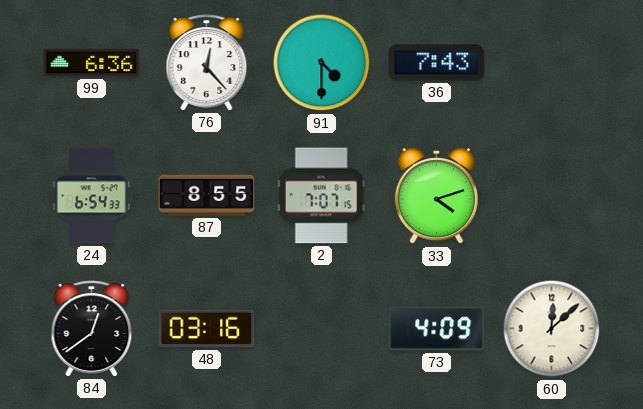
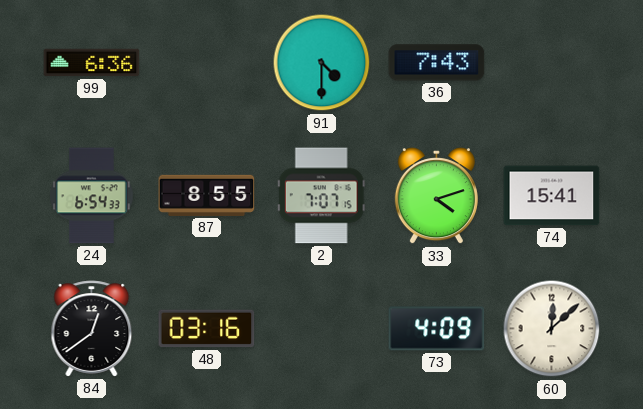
76: 12:23 -> none
74: none -> 15:41
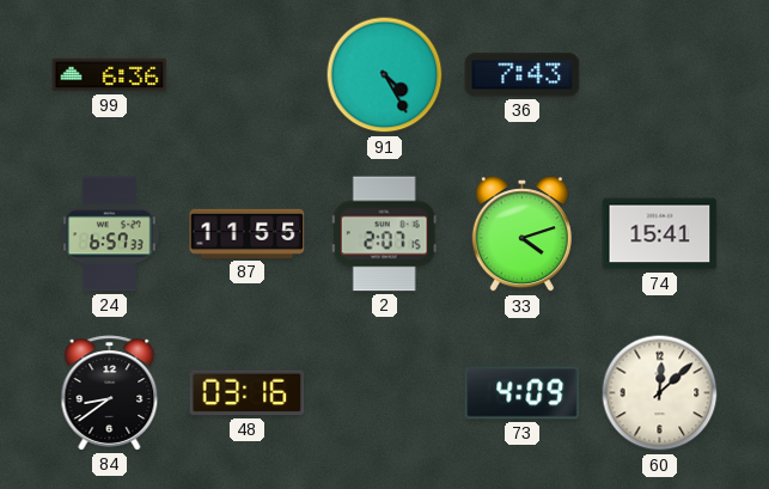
91: 4:30 -> 4:25
24: 6:54 -> 6:57
87: 8:55 -> 11:55
2: 7:07 -> 2:07
84: 12:39 -> 8:39
